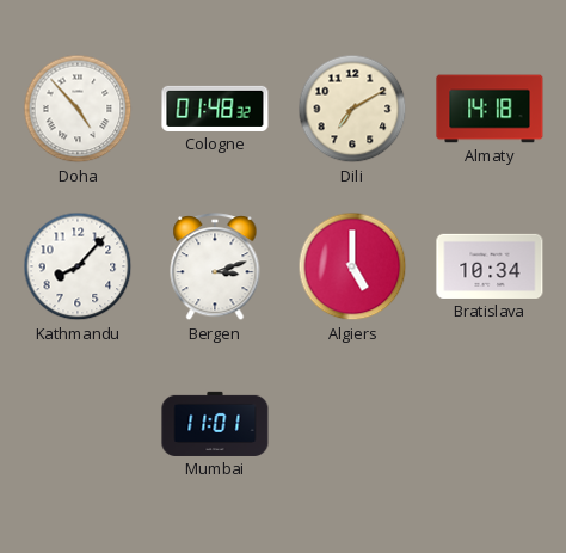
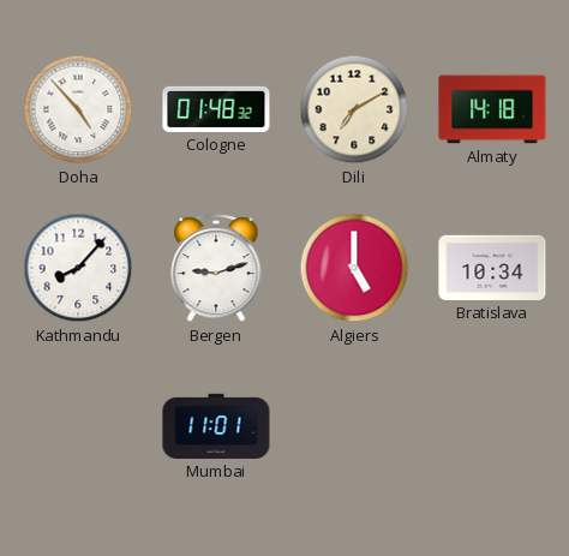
Bergen: 3:12 -> 9:12
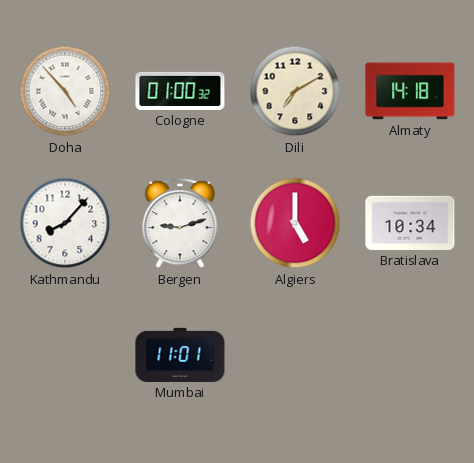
Cologne: 01:48 -> 01:00
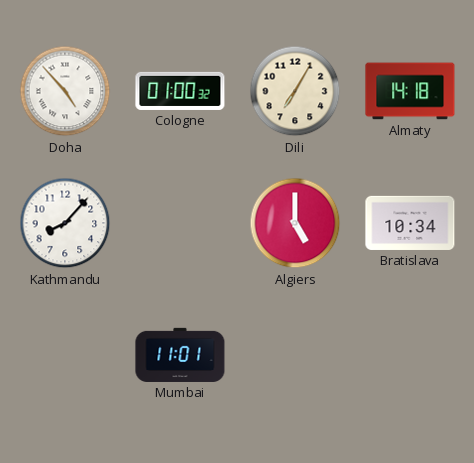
Dili: 7:10 -> 7:05
Bergen: 9:12 -> none
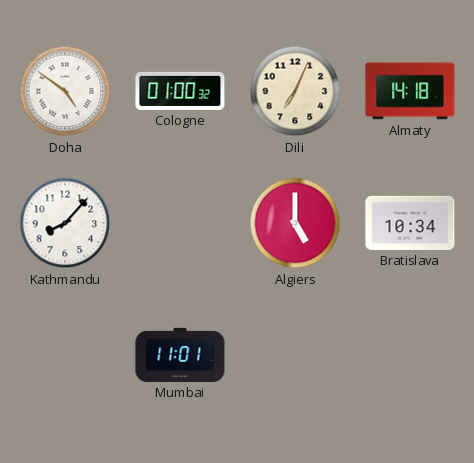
Doha: 4:53 -> 4:51
Dili: 7:05 -> 7:04
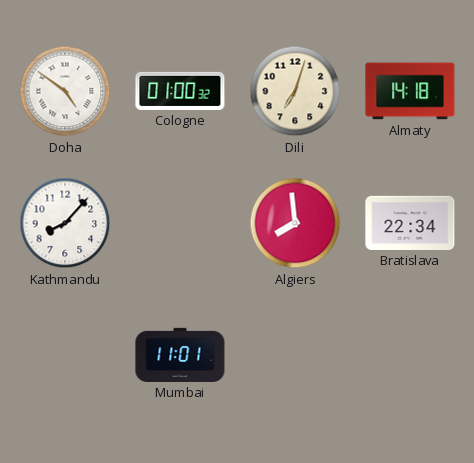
Dili: 7:04 -> 7:03
Algiers: 5:00 -> 7:59
Bratislava: 10:34 -> 22:34
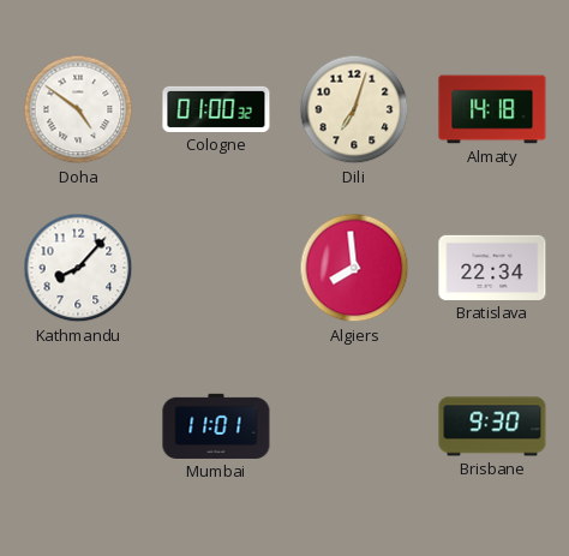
Brisbane: none -> 9:30
